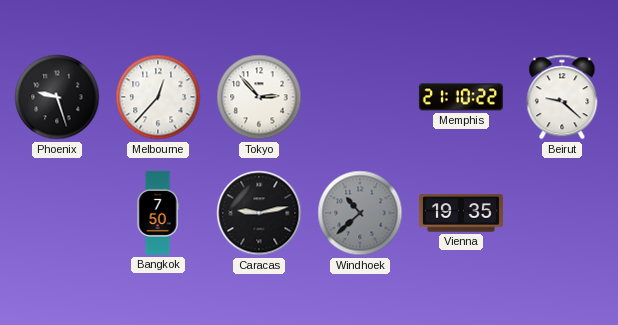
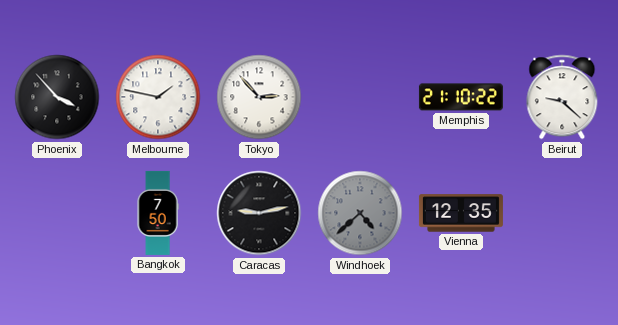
Phoenix: 9:27 -> 3:53
Melbourne: 12:37 -> 1:47
Windhoek: 10:38 -> 4:38
Vienna: 19:35 -> 12:35
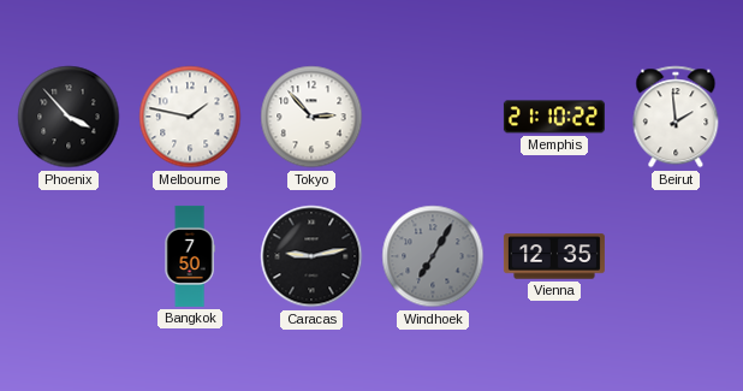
Beirut: 9:22 -> 1:59
Windhoek: 4:38 -> 7:05
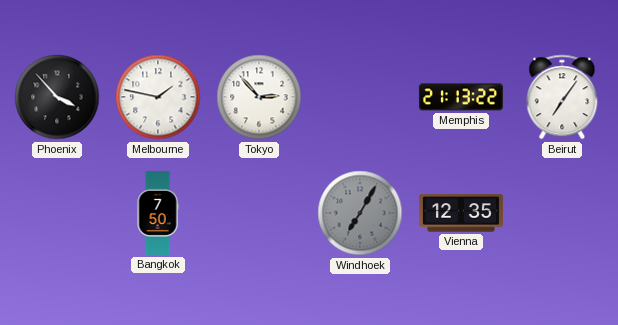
Memphis: 21:10 -> 21:13
Beirut: 1:59 -> 7:06
Caracas: 9:13 -> none
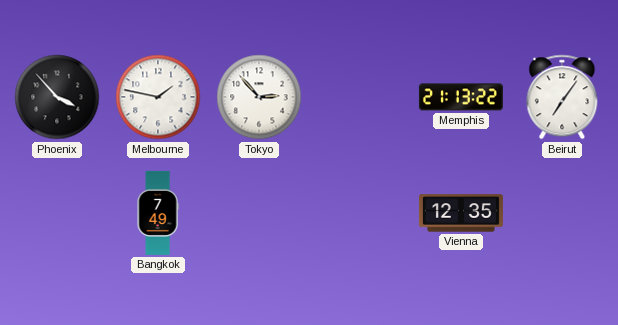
Bangkok: 7:50 -> 7:49
Windhoek: 7:05 -> none
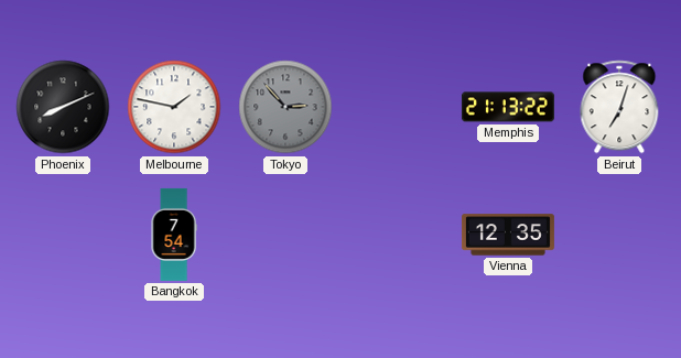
Phoenix: 3:53 -> 8:11
Tokyo dial: white -> grey
Beirut: 7:06 -> 7:03
Bangkok: 7:49 -> 7:54
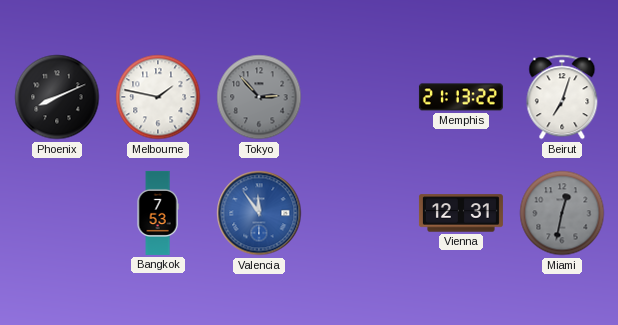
Bangkok: 7:54 -> 7:53
Valencia: none -> 11:54
Vienna: 12:35 -> 12:31
Miami: none -> 12:32
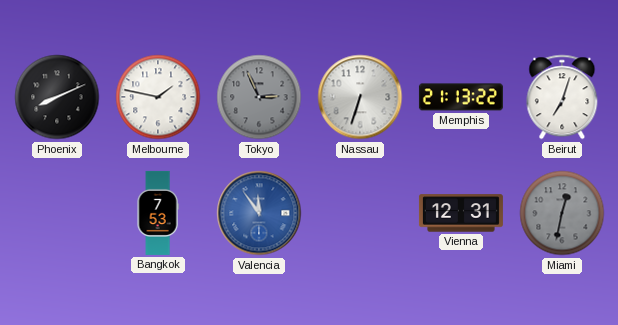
Tokyo: 2:53 -> 2:56
Nassau: none -> 6:33
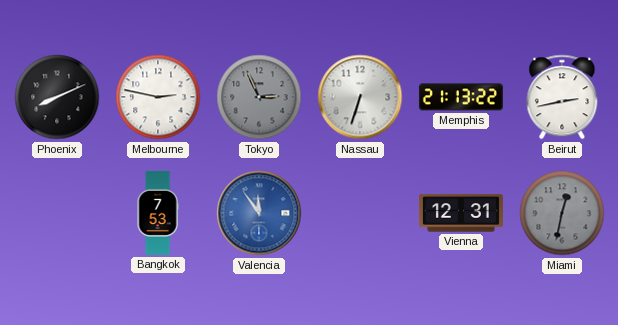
Melbourne: 1:47 -> 2:47
Beirut: 7:03 -> 2:43
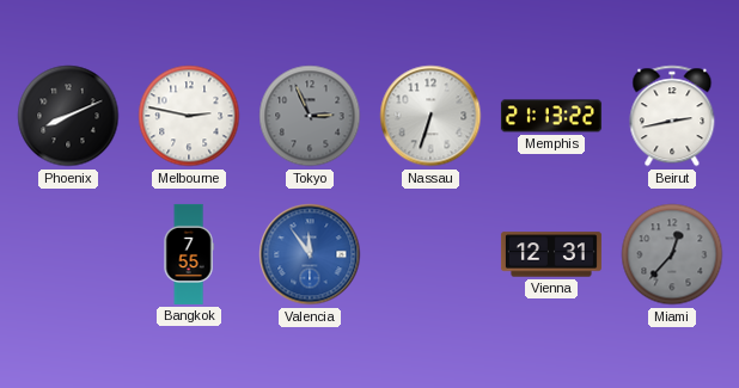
Bangkok: 7:53 -> 7:55
Miami: 12:32 -> 12:37
